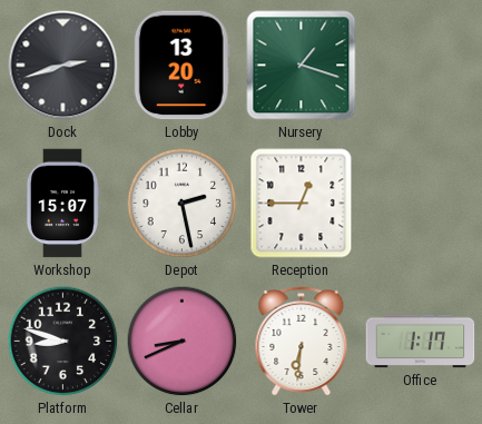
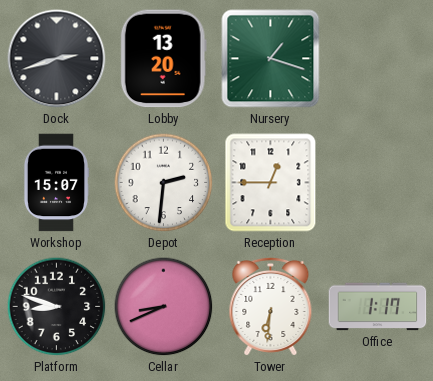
Depot: 2:28 -> 2:31
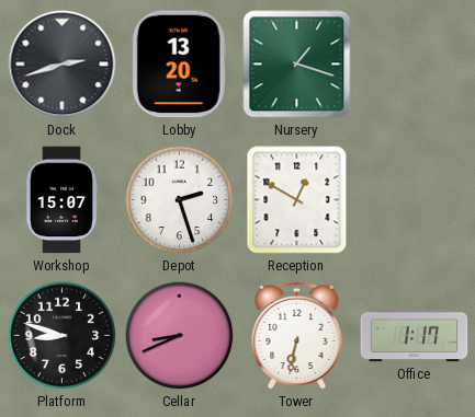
Depot: 2:31 -> 2:27
Reception: 12:45 -> 12:50
Tower: 6:31 -> 6:32
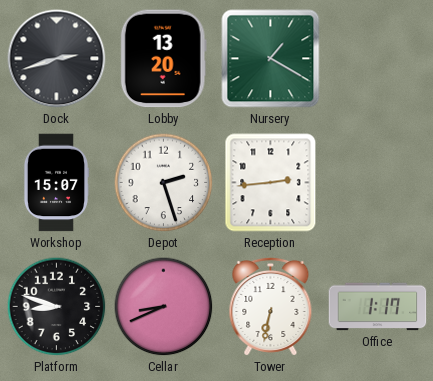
Nursery: 1:18 -> 1:20
Reception: 12:50 -> 2:44
